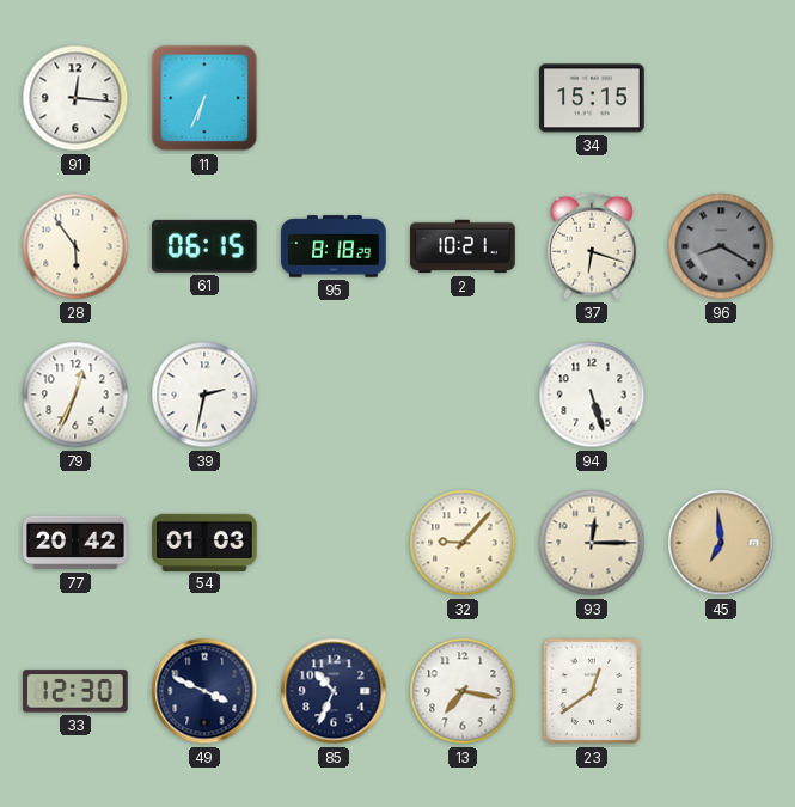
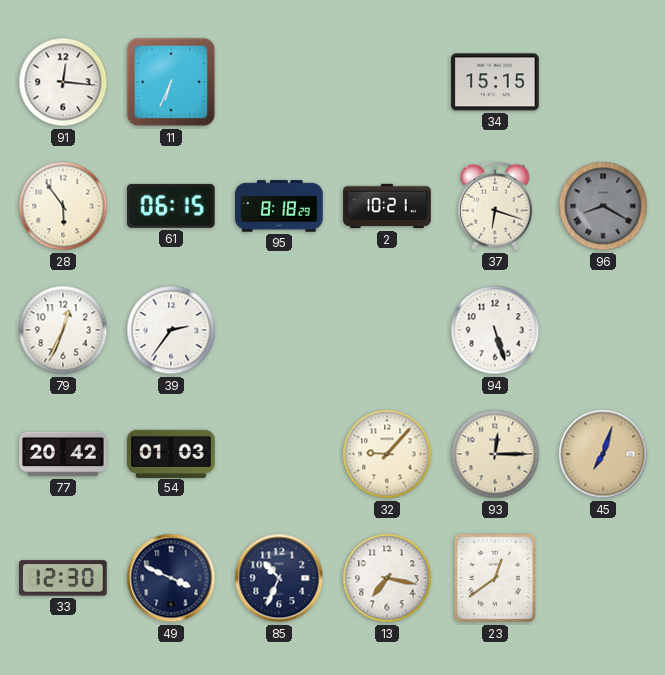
39: 2:32 -> 2:36
45: 6:59 -> 7:03
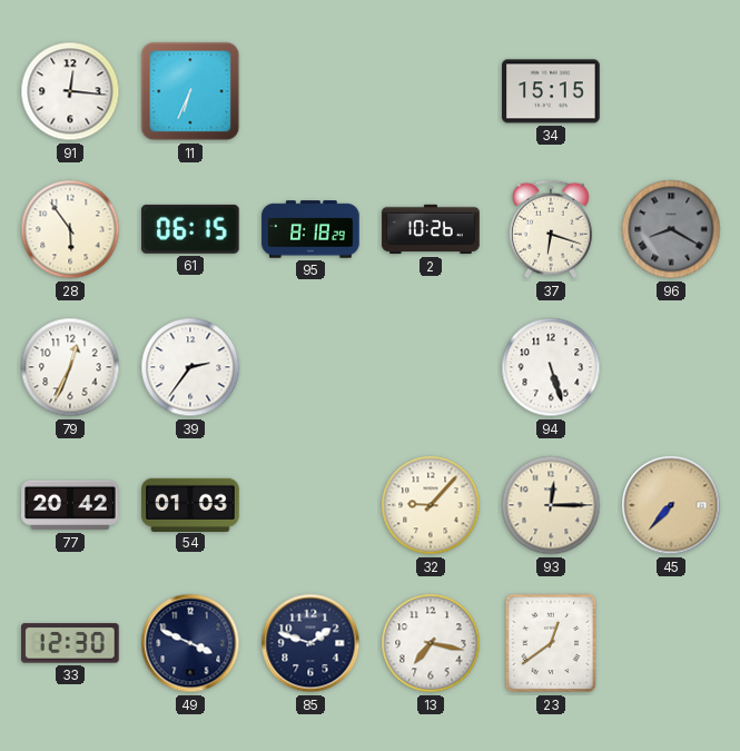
2: 10:21 -> 10:26
45: 7:03 -> 7:37
85: 10:34 -> 1:48
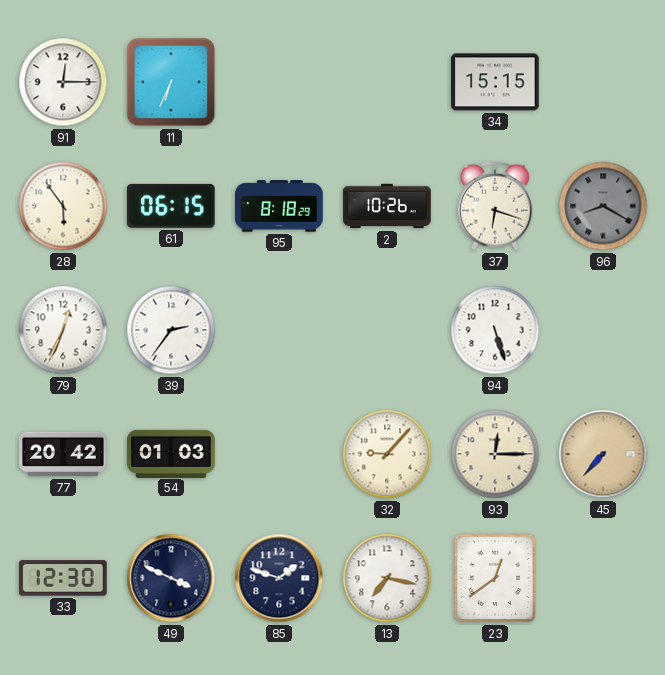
91: 12:16 -> 12:15
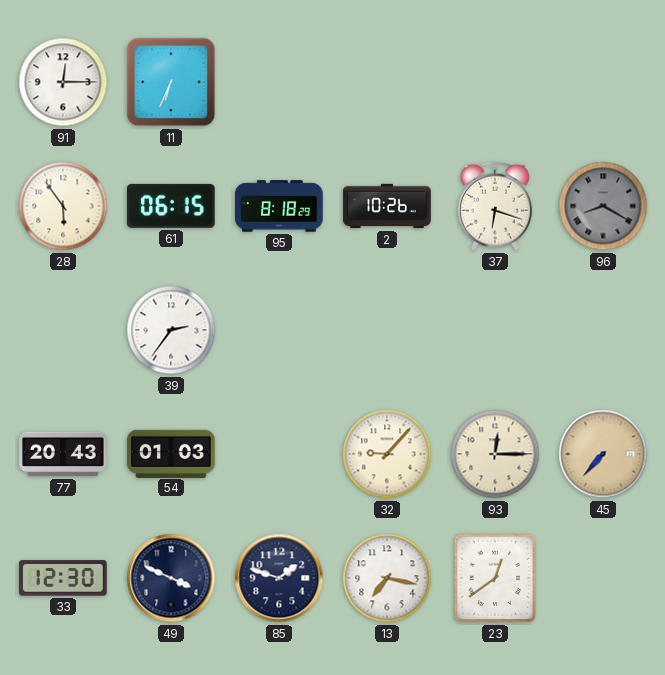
34: 15:15 -> none
79: 12:34 -> none
94: 5:27 -> none
77: 20:42 -> 20:43
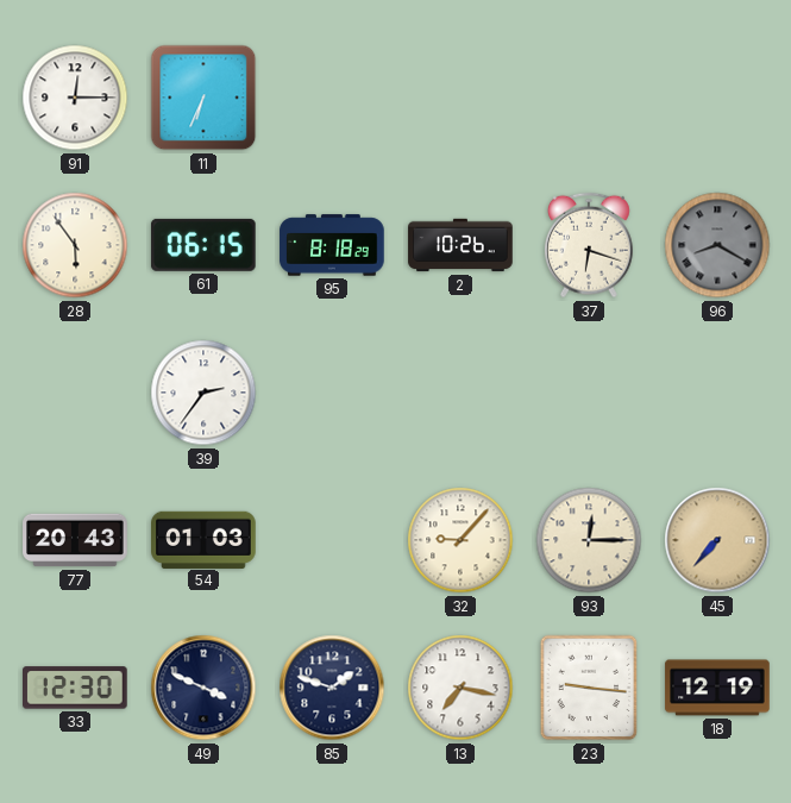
23: 12:39 -> 9:16
18: none -> 12:19
